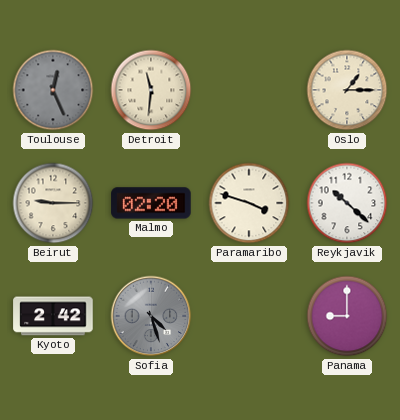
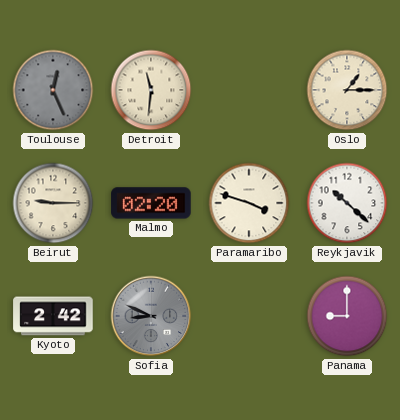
Sofia: 4:27 -> 8:49
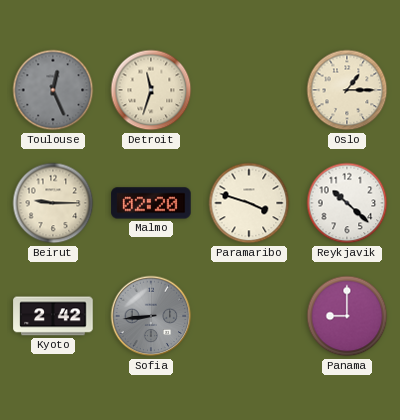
Detroit: 11:31 -> 11:33
Sofia: 8:49 -> 8:44
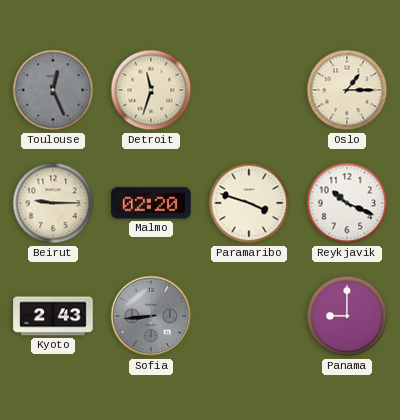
Reykjavik: 10:22 -> 10:19
Kyoto: 2:42 -> 2:43
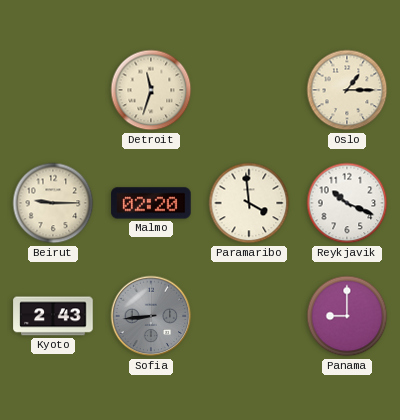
Toulouse: 12:26 -> none
Paramaribo: 3:48 -> 3:59
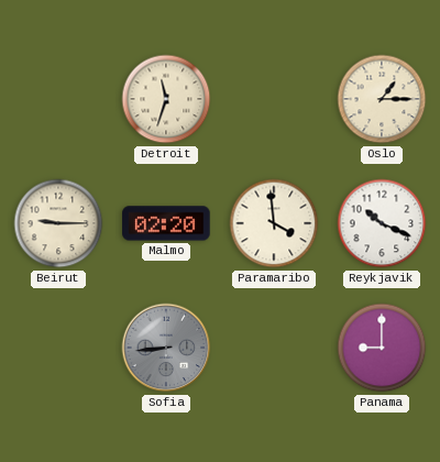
Kyoto: 2:43 -> none
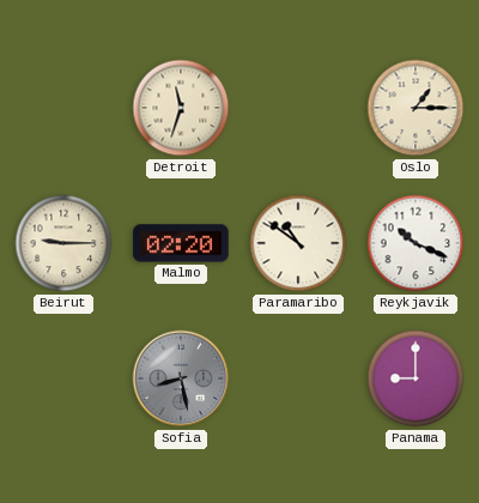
Paramaribo: 3:59 -> 10:51
Sofia: 8:44 -> 8:28
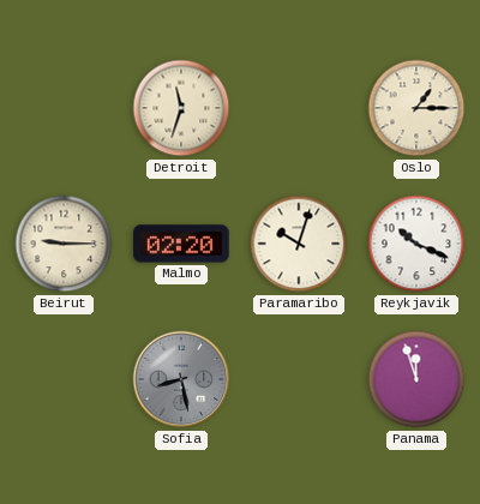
Paramaribo: 10:51 -> 10:03
Panama: 9:00 -> 11:57
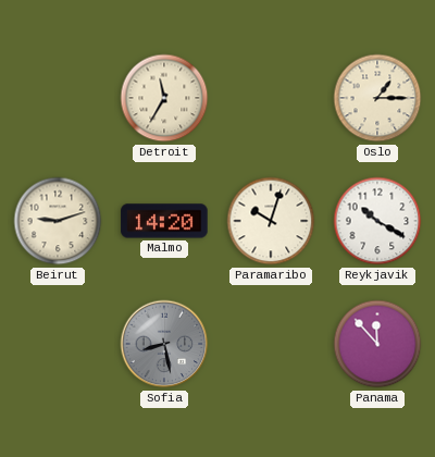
Detroit: 11:33 -> 11:35
Beirut: 9:15 -> 9:12
Malmo: 02:20 -> 14:20
Reykjavik: 10:19 -> 10:20
Panama: 11:57 -> 11:53
